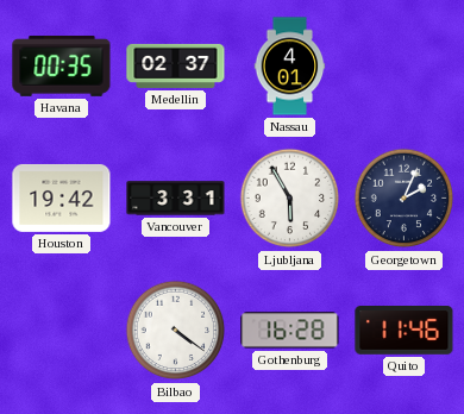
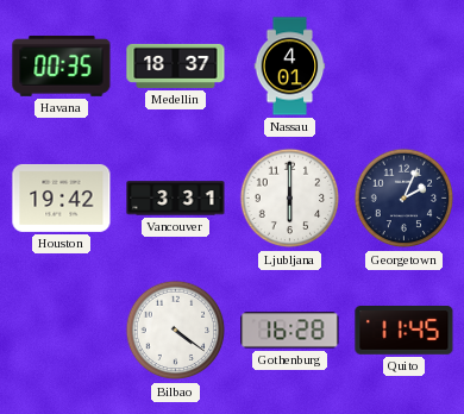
Medellin: 02:37 -> 18:37
Ljubljana: 5:55 -> 6:00
Quito: 11:46 -> 11:45
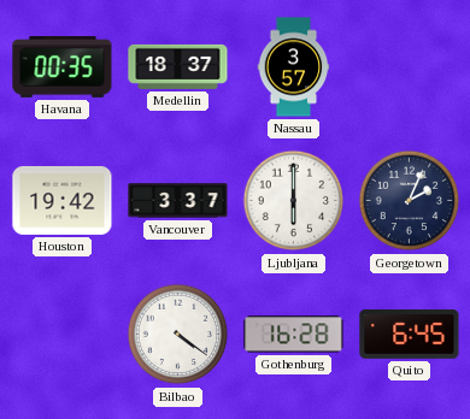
Nassau: 4:01 -> 3:57
Vancouver: 3:31 -> 3:37
Quito: 11:45 -> 6:45
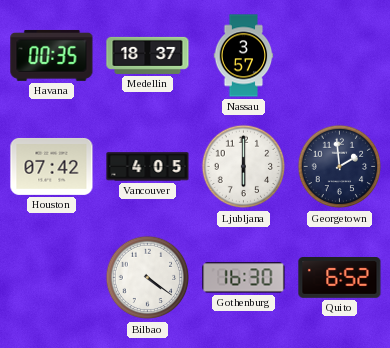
Houston: 19:42 -> 07:42
Vancouver: 3:37 -> 4:05
Georgetown: 2:04 -> 1:59
Gothenburg: 16:28 -> 16:30
Quito: 6:45 -> 6:52
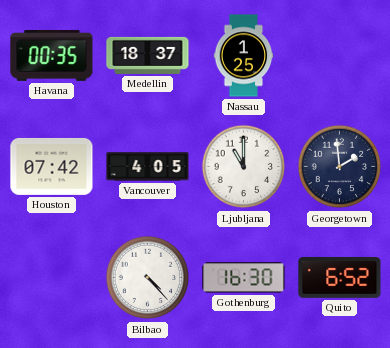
Nassau: 3:57 -> 1:25
Ljubljana: 6:00 -> 11:00
Bilbao: 4:21 -> 4:23
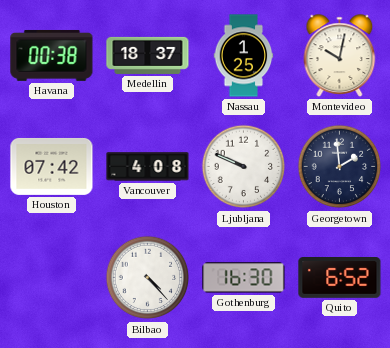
Havana: 00:35 -> 00:38
Montevideo: none -> 10:02
Vancouver: 4:05 -> 4:08
Ljubljana: 11:00 -> 9:49
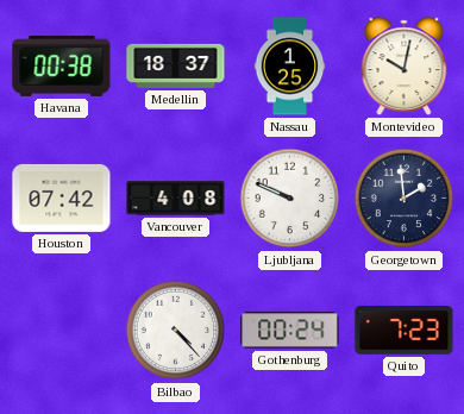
Gothenburg: 16:30 -> 00:24
Quito: 6:52 -> 7:23
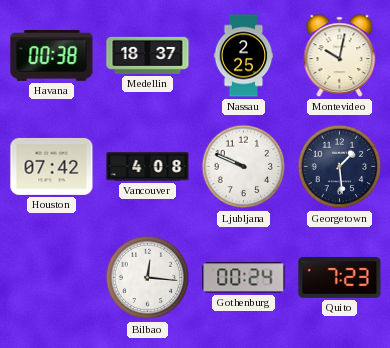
Nassau: 1:25 -> 2:25
Georgetown: 1:59 -> 1:29
Bilbao: 4:23 -> 12:16
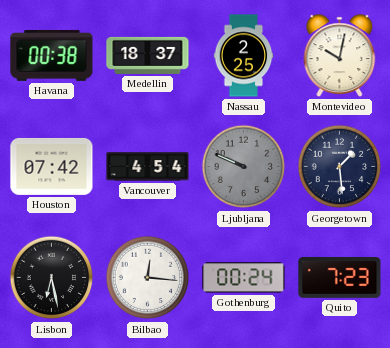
Vancouver: 4:08 -> 4:54
Ljubljana dial: white -> grey
Lisbon: none -> 6:28
